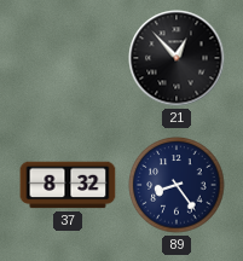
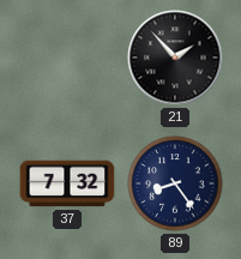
21: 12:53 -> 1:53
37: 8:32 -> 7:32
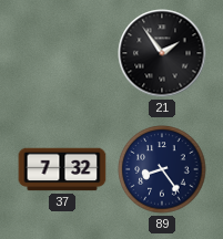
21: 1:53 -> 1:54
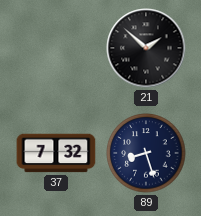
21: 1:54 -> 1:52
89: 8:24 -> 8:27
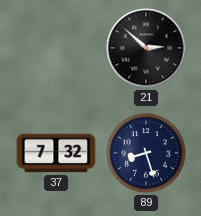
21: 1:52 -> 2:52
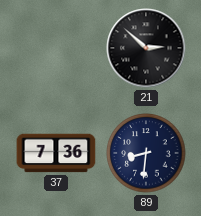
37: 7:32 -> 7:36
89: 8:27 -> 8:31
